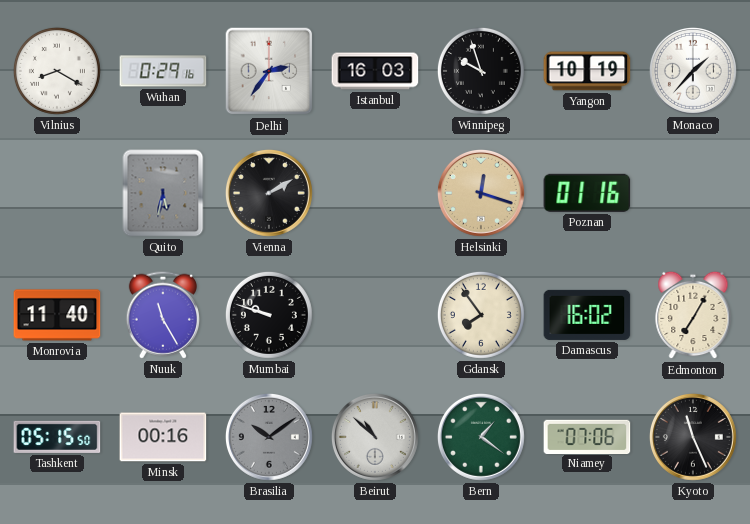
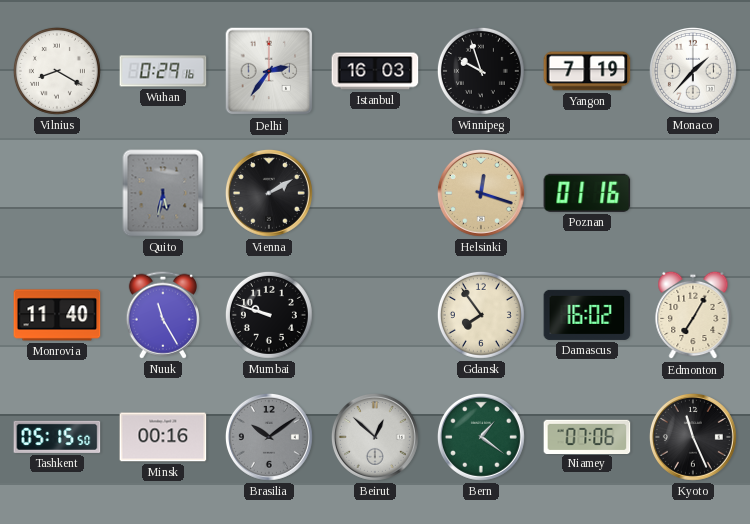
Yangon: 10:19 -> 7:19
Beirut: 10:52 -> 12:52
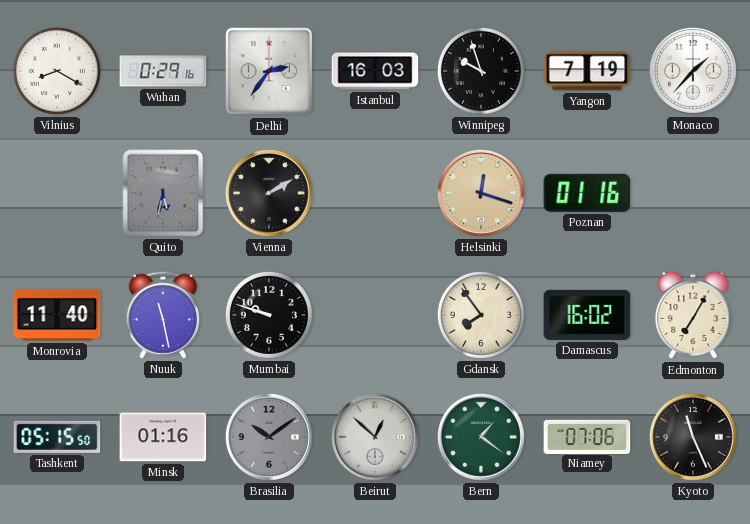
Nuuk: 11:25 -> 11:28
Minsk: 00:16 -> 01:16
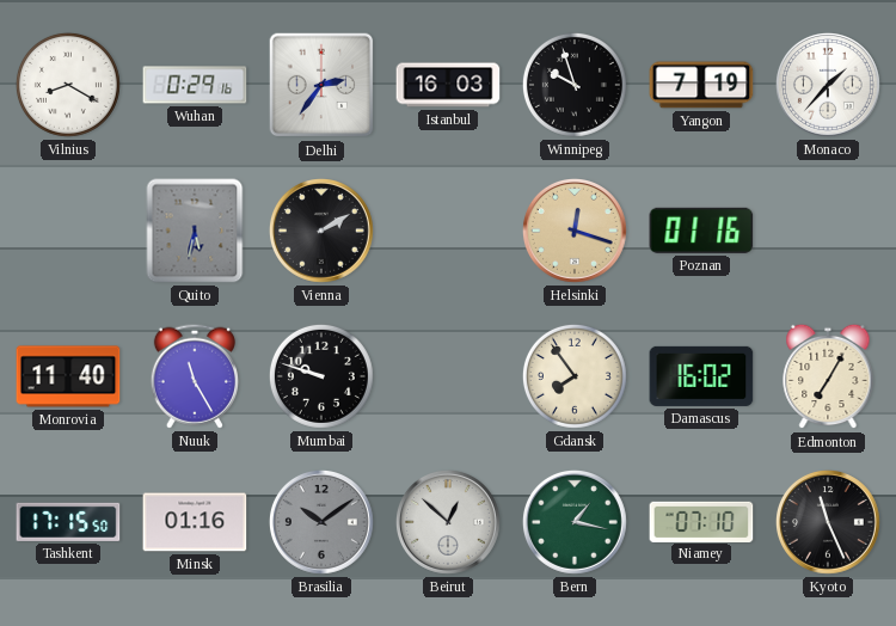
Nuuk: 11:28 -> 11:25
Tashkent: 05:15 -> 17:15
Bern: 1:21 -> 1:17
Niamey: 07:06 -> 07:10
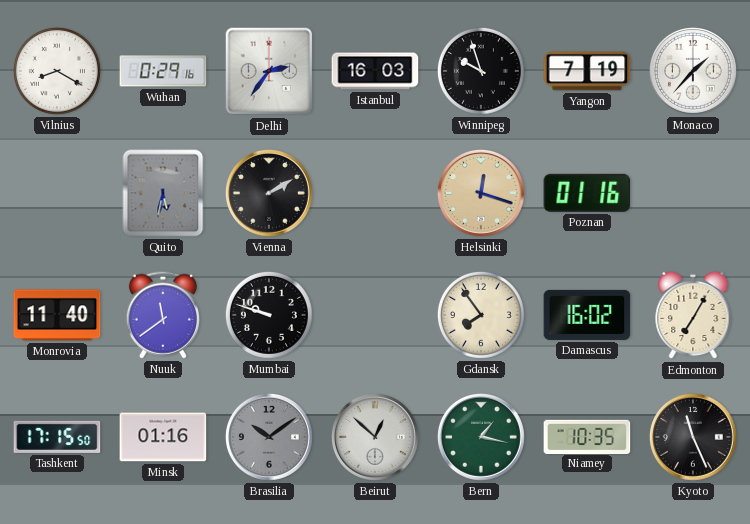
Nuuk: 11:25 -> 11:39
Niamey: 07:10 -> 10:35
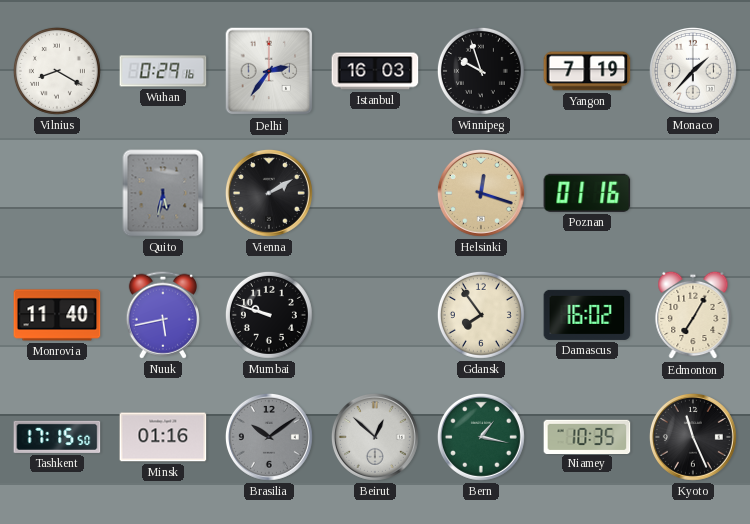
Nuuk: 11:39 -> 5:43
